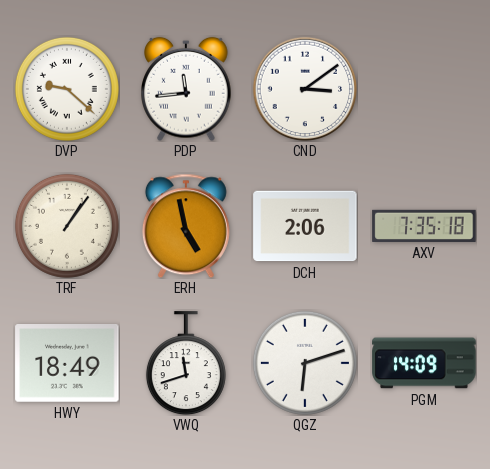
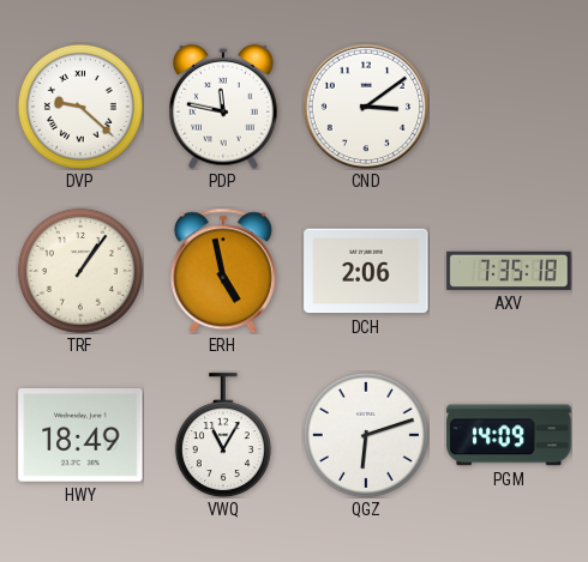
PDP: 11:44 -> 11:47
VWQ: 11:42 -> 11:05
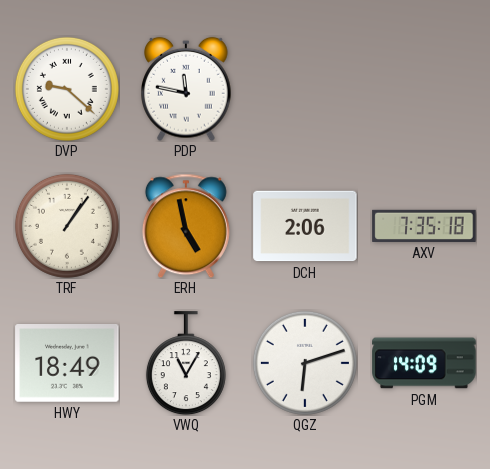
CND: 3:09 -> none
